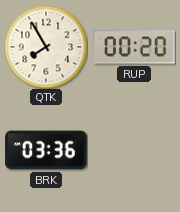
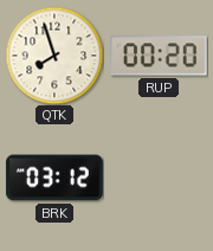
QTK: 7:55 -> 7:57
BRK: 03:36 -> 03:12
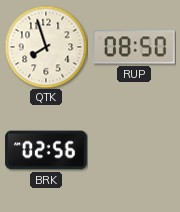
RUP: 00:20 -> 08:50
BRK: 03:12 -> 02:56
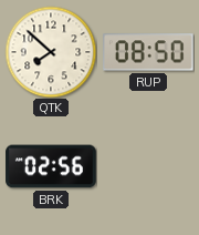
QTK: 7:57 -> 7:52
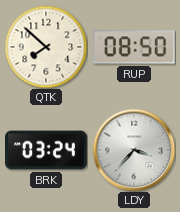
BRK: 02:56 -> 03:24
LDY: none -> 3:37
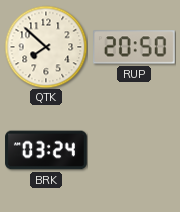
RUP: 08:50 -> 20:50
LDY: 3:37 -> none
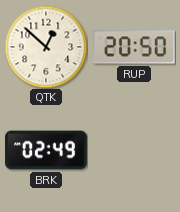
QTK: 7:52 -> 12:52
BRK: 03:24 -> 02:49
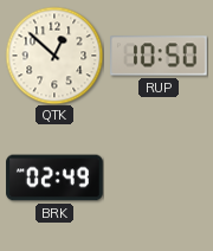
RUP: 20:50 -> 10:50
